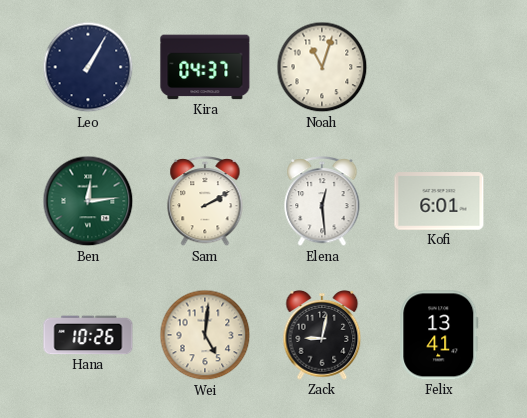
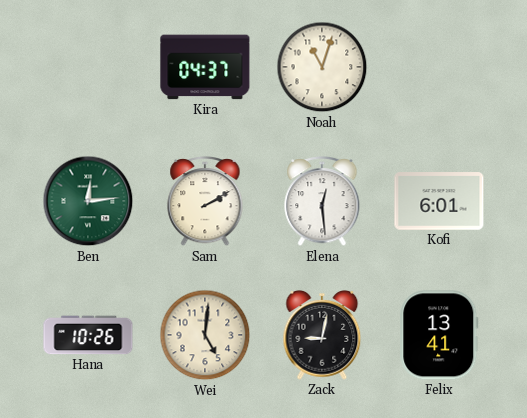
Leo: 1:05 -> none
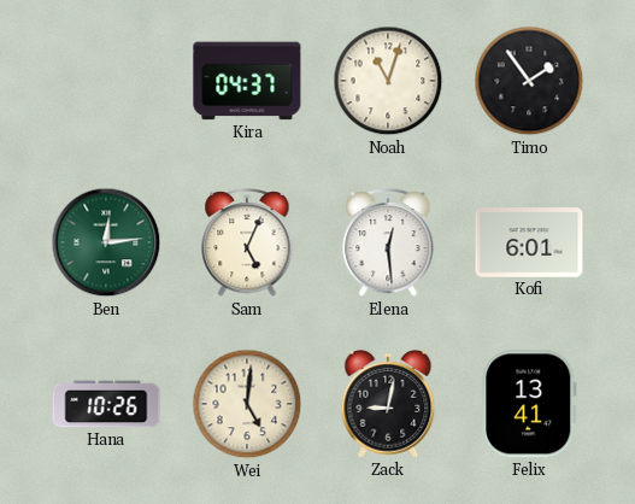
Timo: none -> 1:54
Sam: 2:10 -> 5:04
